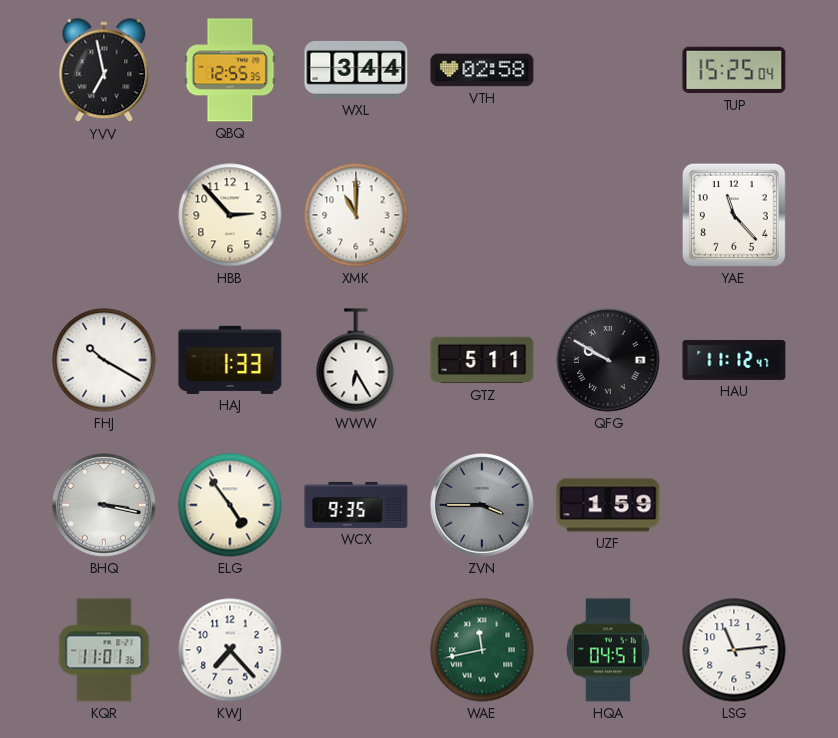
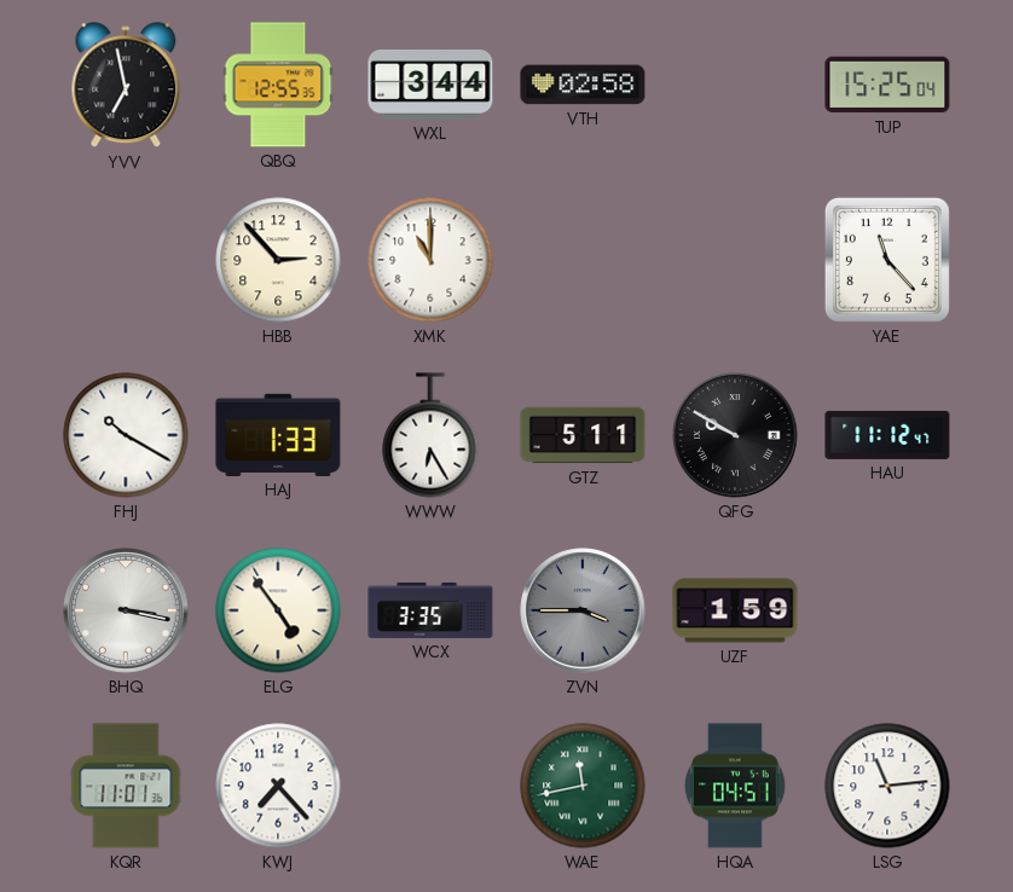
WCX: 9:35 -> 3:35
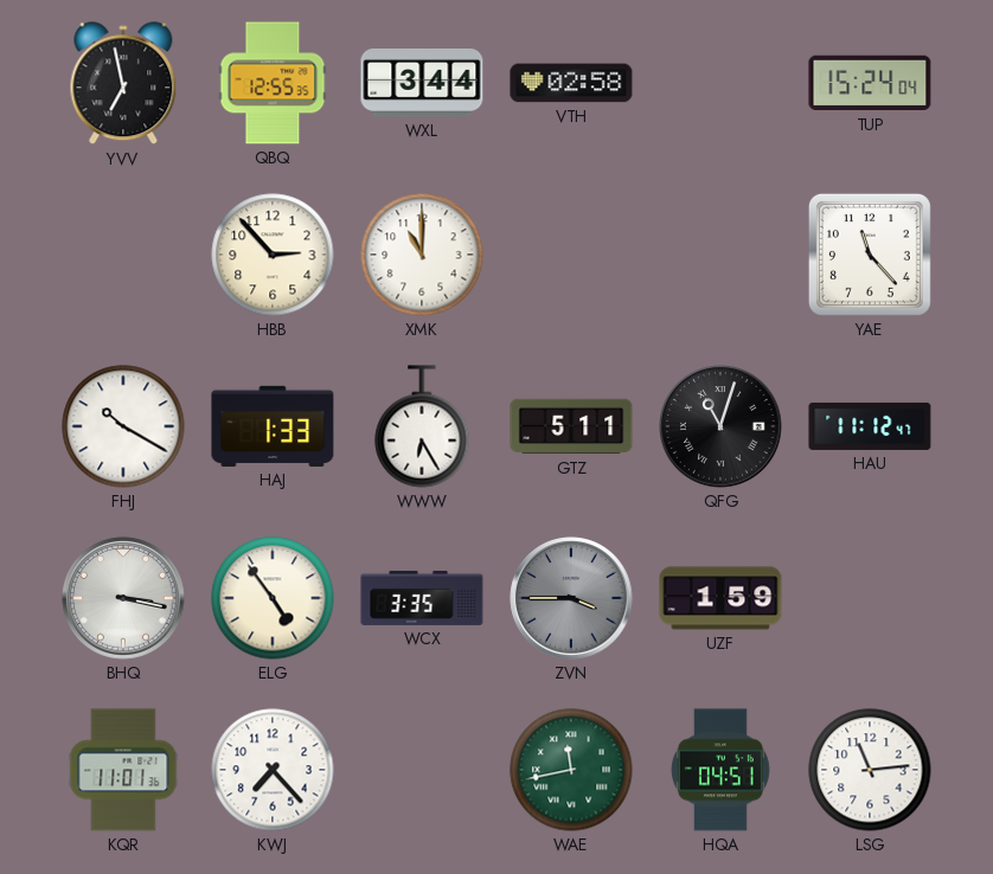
TUP: 15:25 -> 15:24
QFG: 9:50 -> 11:03
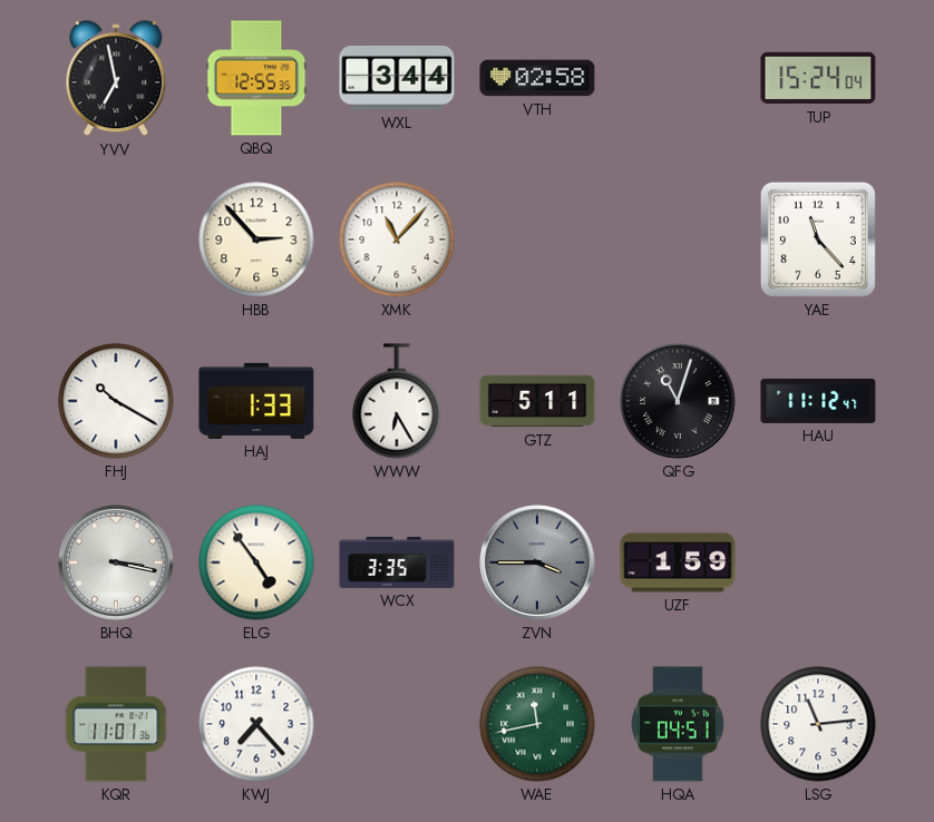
XMK: 11:00 -> 11:07
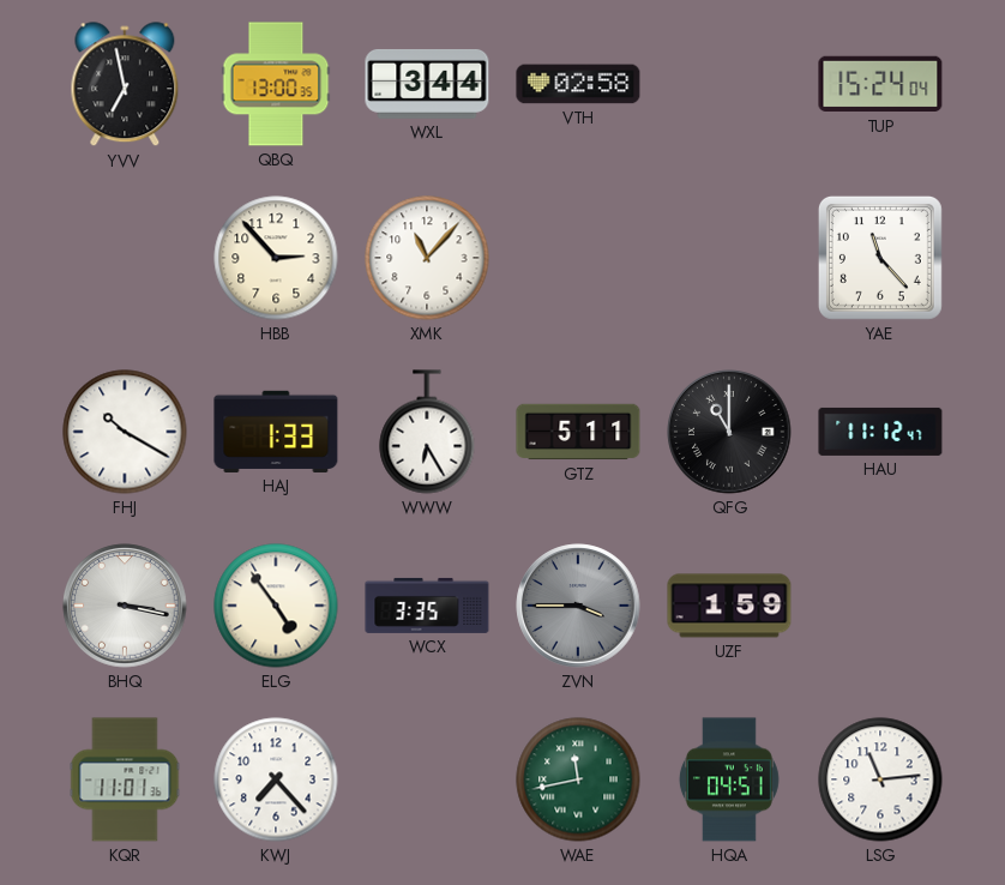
QBQ: 12:55 -> 13:00
QFG: 11:03 -> 11:00
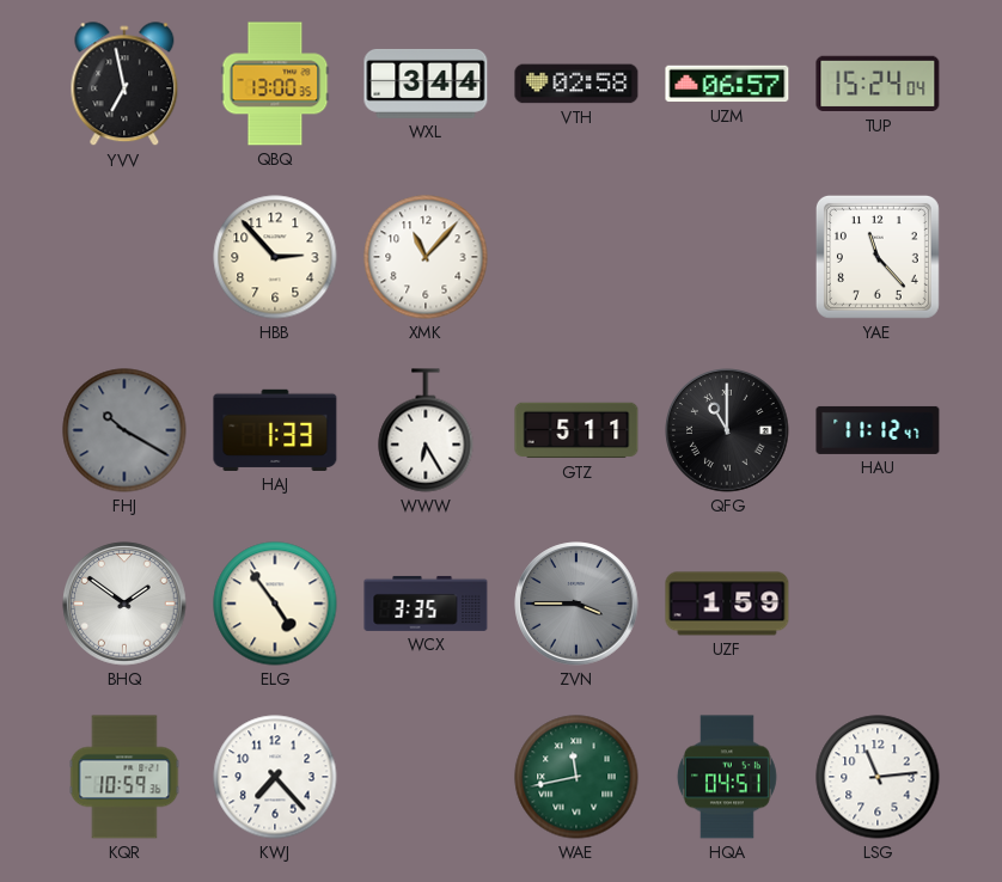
UZM: none -> 06:57
FHJ dial: white -> grey
BHQ: 3:17 -> 1:51
KQR: 11:01 -> 10:59
